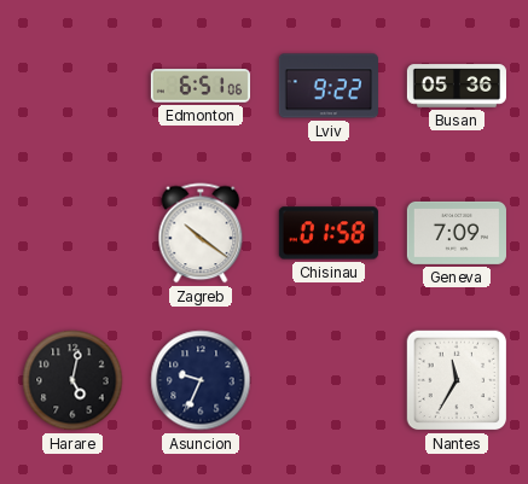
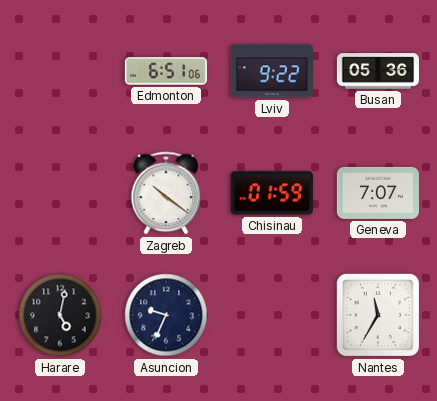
Chisinau: 01:58 -> 01:59
Geneva: 7:09 -> 7:07
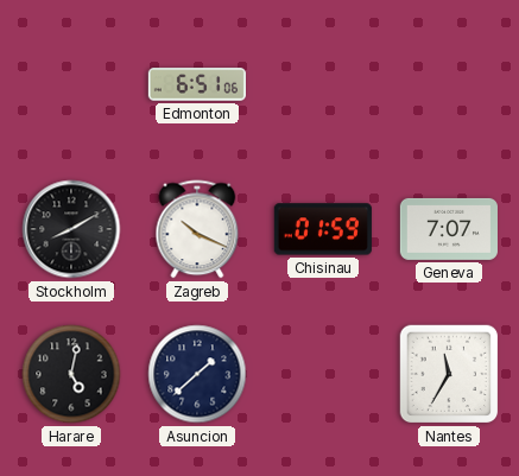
Lviv: 9:22 -> none
Busan: 05:36 -> none
Stockholm: none -> 8:10
Zagreb: 10:21 -> 10:19
Asuncion: 9:34 -> 1:38
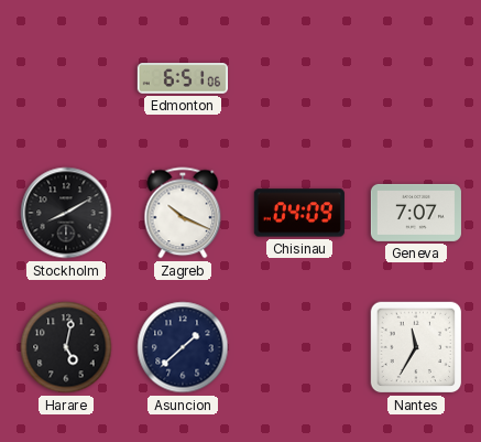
Chisinau: 01:59 -> 04:09
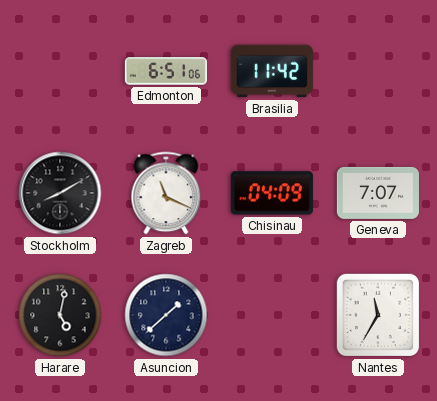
Brasilia: none -> 11:42
Zagreb: 10:19 -> 11:19
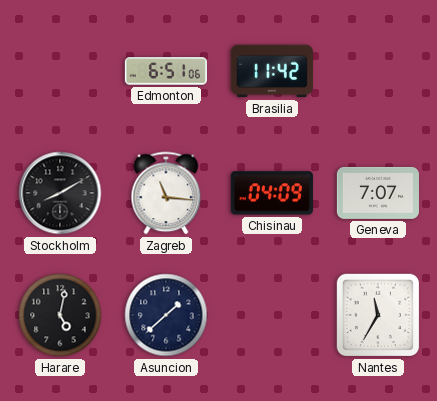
Zagreb: 11:19 -> 11:16
